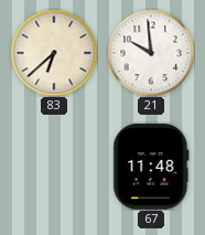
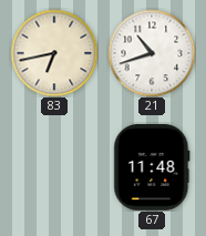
83: 6:38 -> 6:43
21: 9:59 -> 10:42
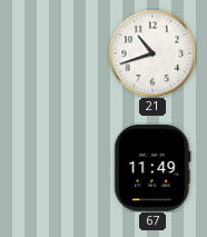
83: 6:43 -> none
67: 11:48 -> 11:49
